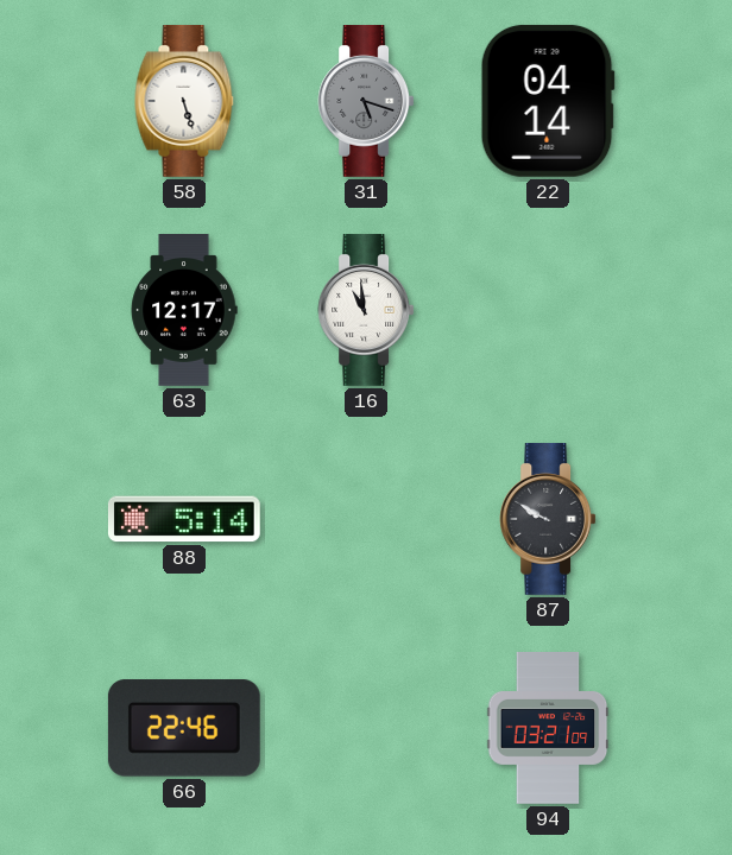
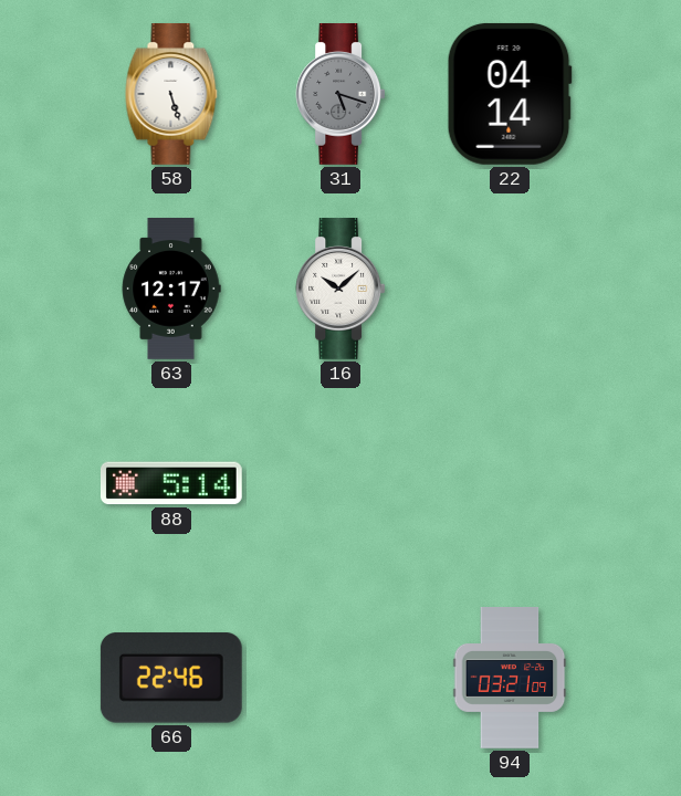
16: 10:59 -> 10:08
87: 9:50 -> none
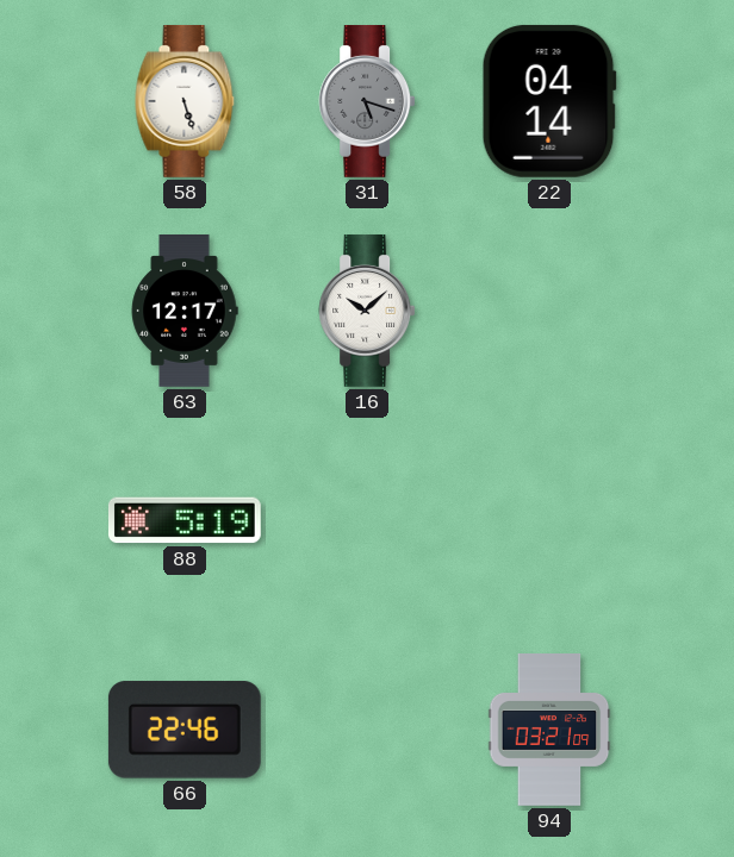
88: 5:14 -> 5:19
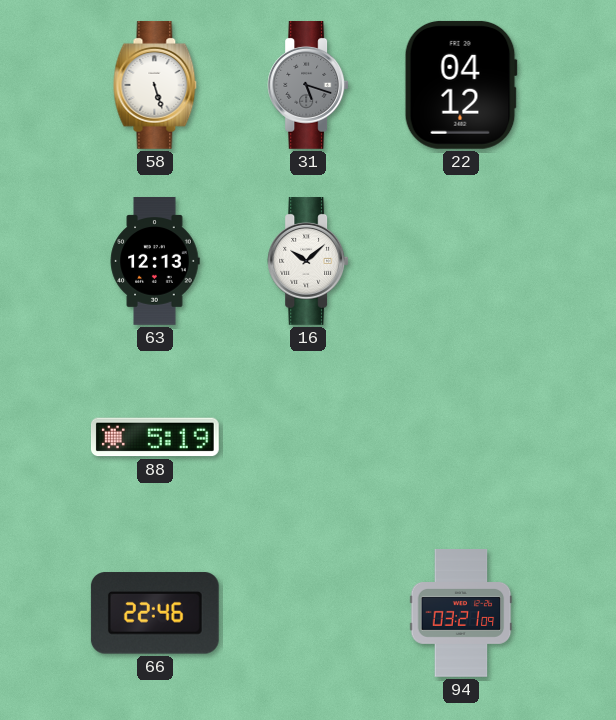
22: 04:14 -> 04:12
63: 12:17 -> 12:13
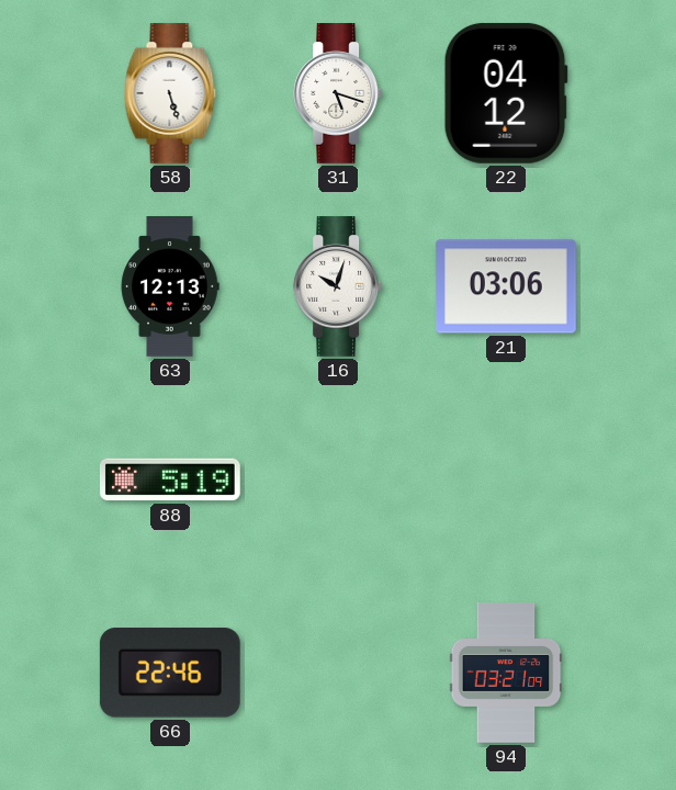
31 dial: grey -> white
16: 10:08 -> 10:03
21: none -> 03:06
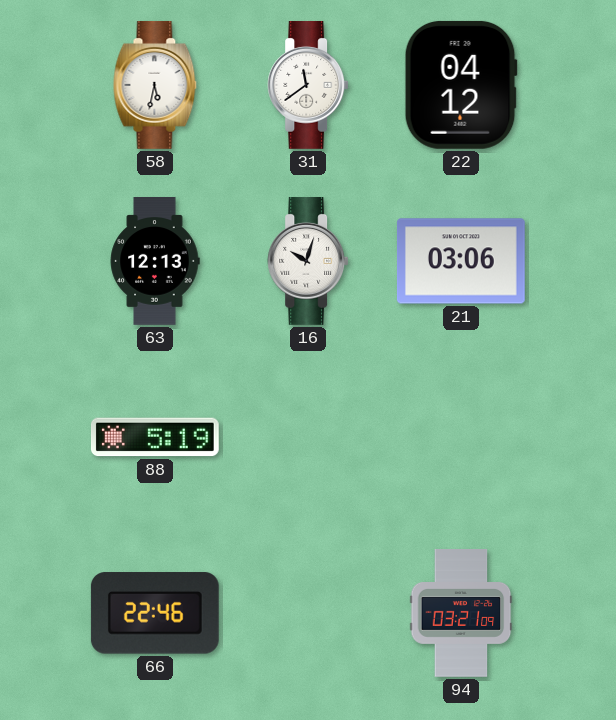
58: 5:27 -> 5:32
31: 5:18 -> 11:39
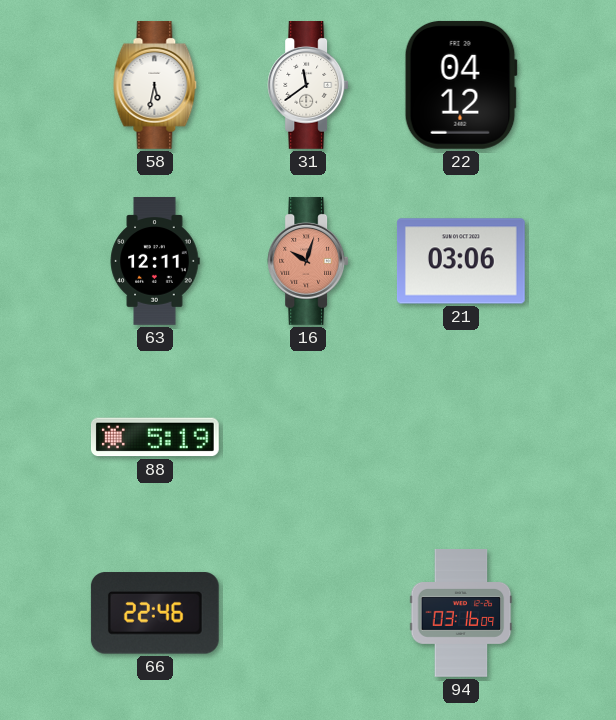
63: 12:13 -> 12:11
16 dial: white -> salmon
94: 03:21 -> 03:16
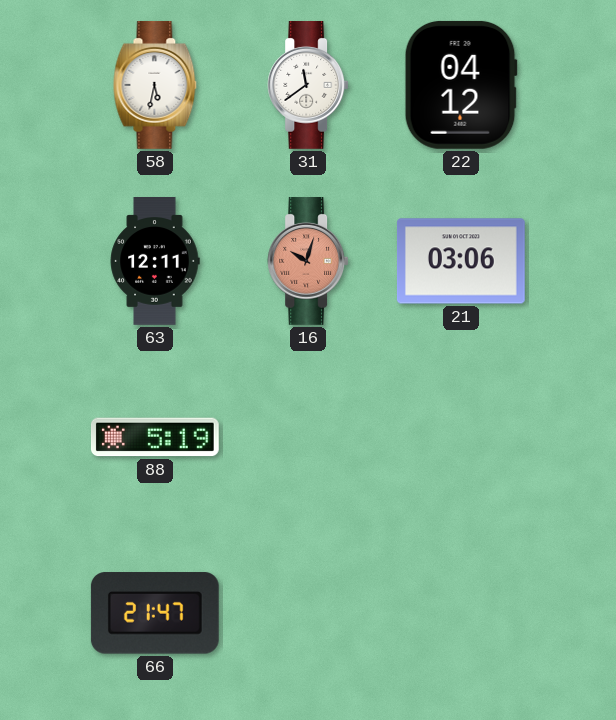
66: 22:46 -> 21:47
94: 03:16 -> none
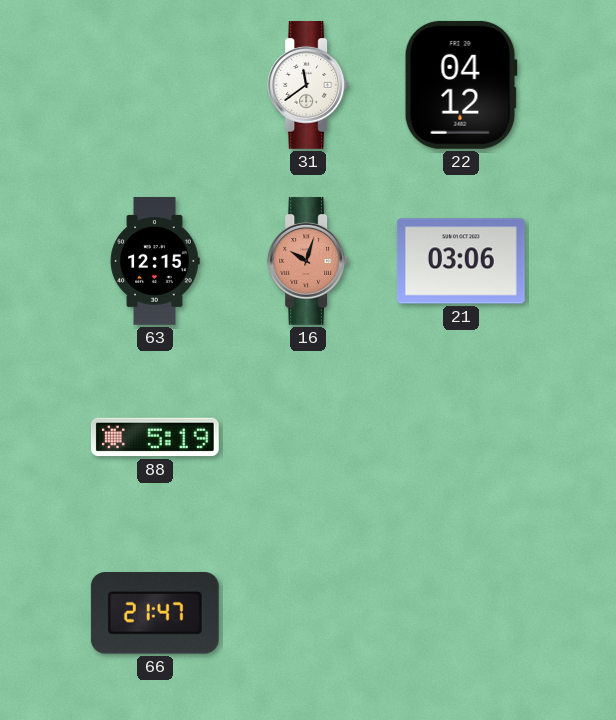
58: 5:32 -> none
63: 12:11 -> 12:15
